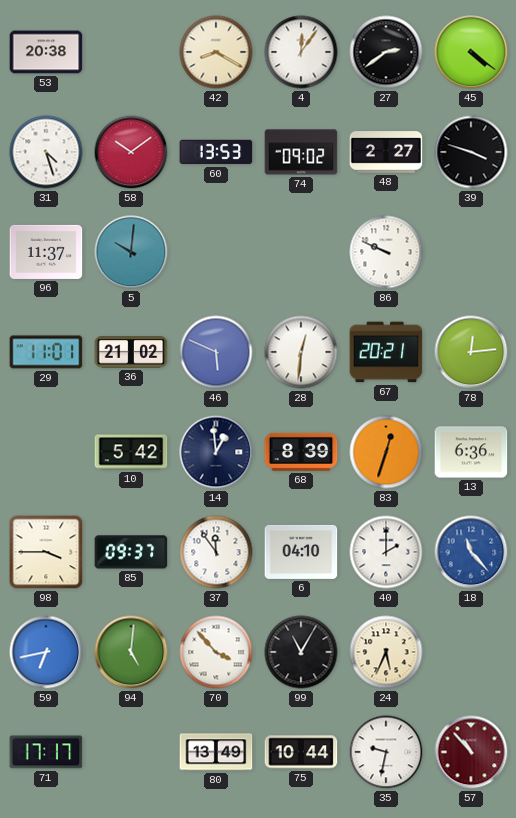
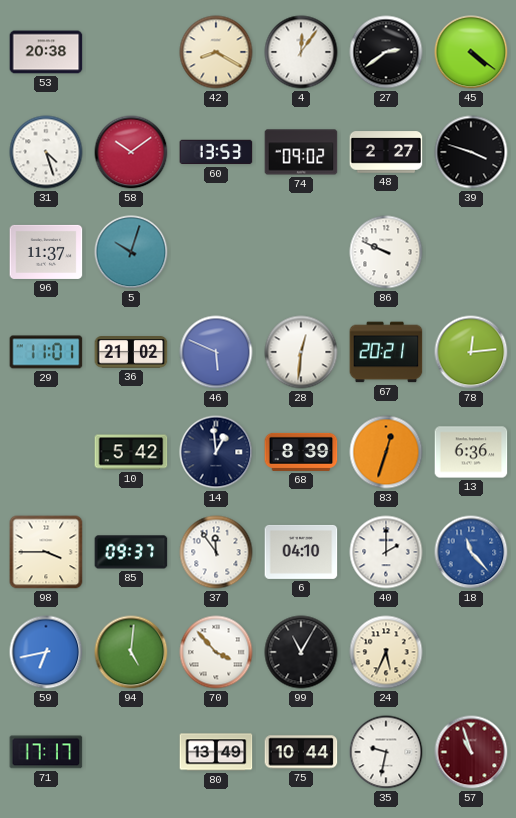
5: 10:01 -> 10:03
57: 10:53 -> 10:57
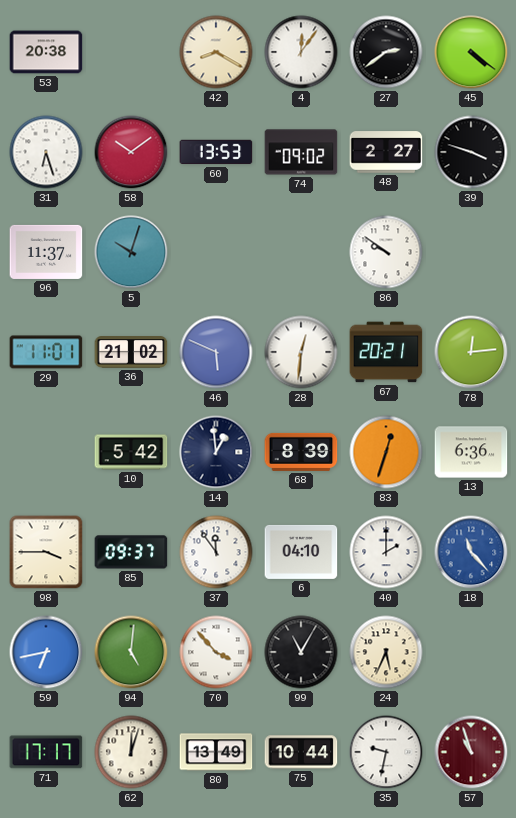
31: 4:27 -> 6:27
86: 9:49 -> 9:51
62: none -> 12:03
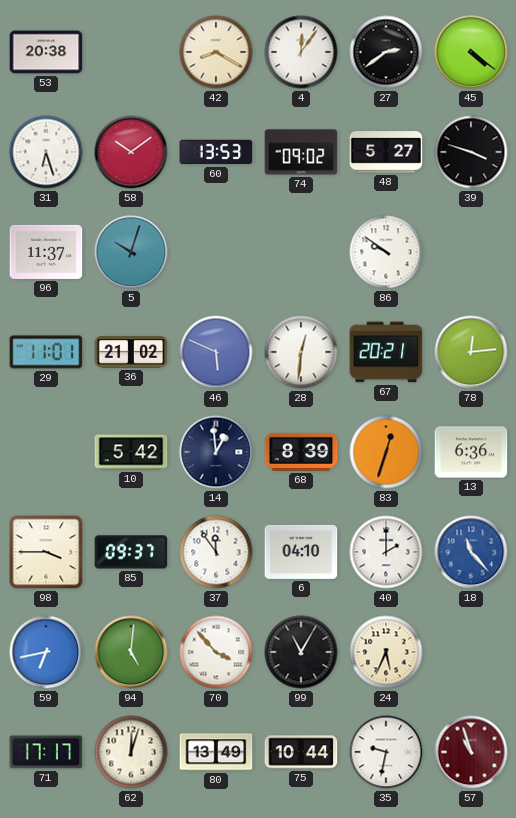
48: 2:27 -> 5:27
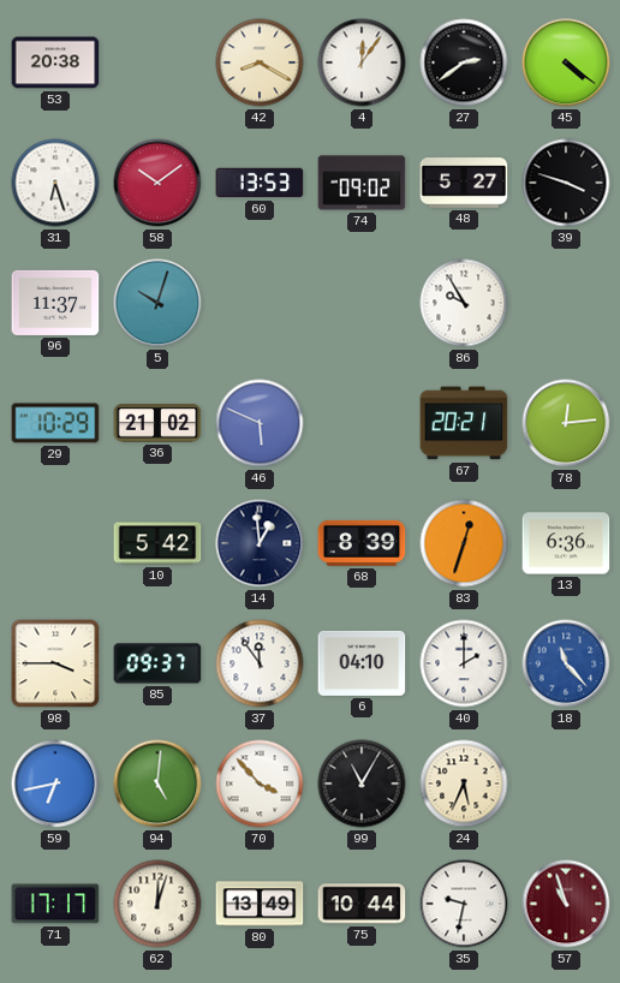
86: 9:51 -> 9:55
29: 11:01 -> 10:29
28: 12:31 -> none
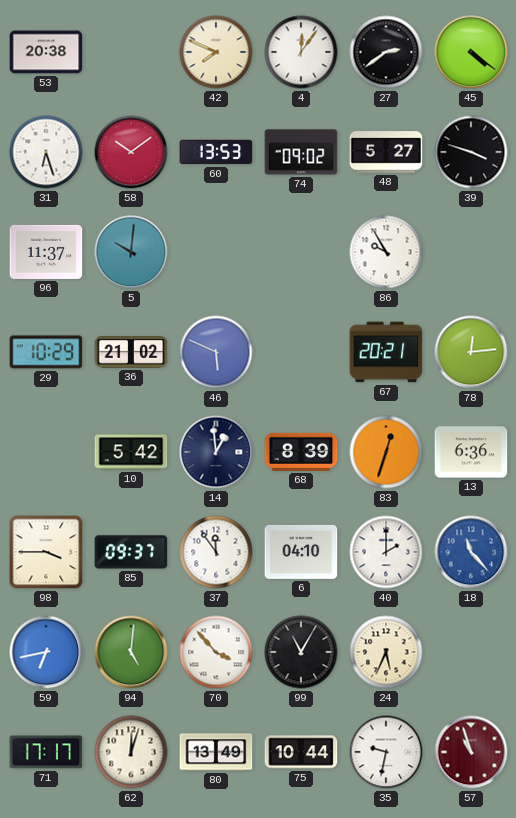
42: 8:20 -> 7:49
5: 10:03 -> 10:01
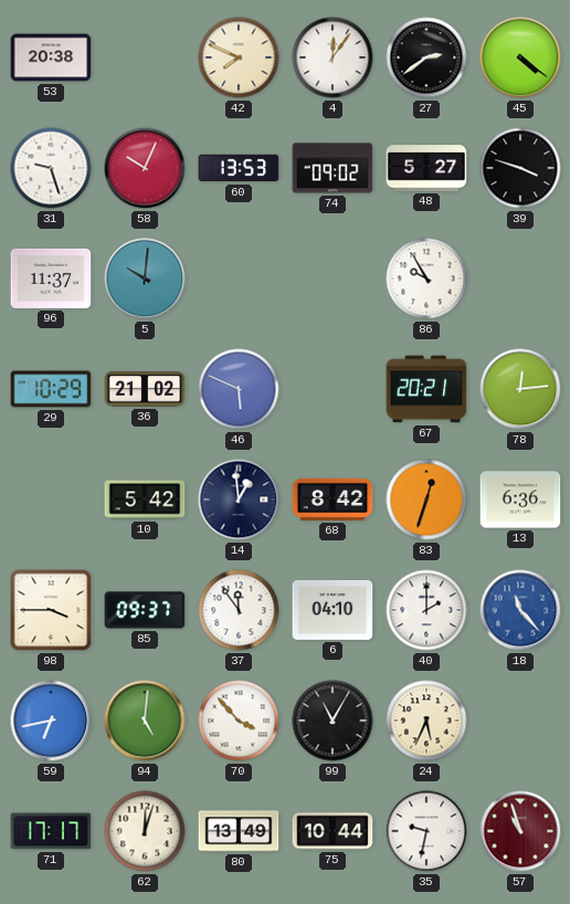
31: 6:27 -> 9:27
58: 10:09 -> 10:04
68: 8:39 -> 8:42
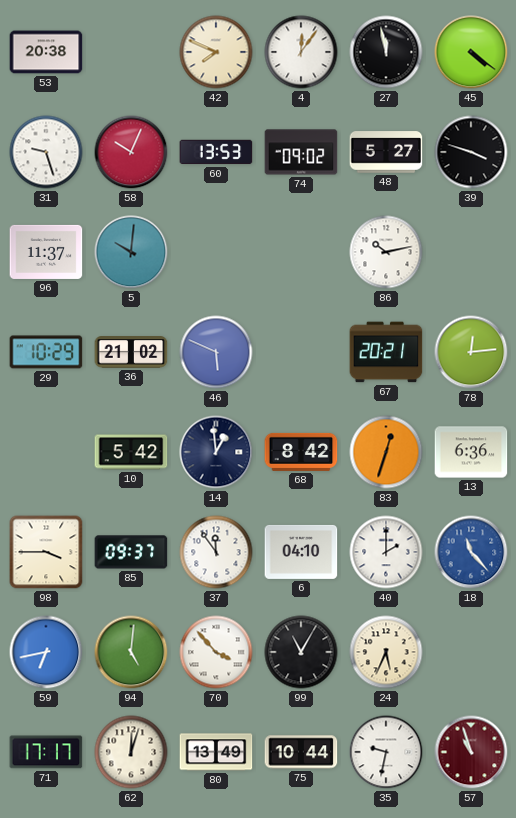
27: 2:39 -> 11:58
86: 9:55 -> 10:13
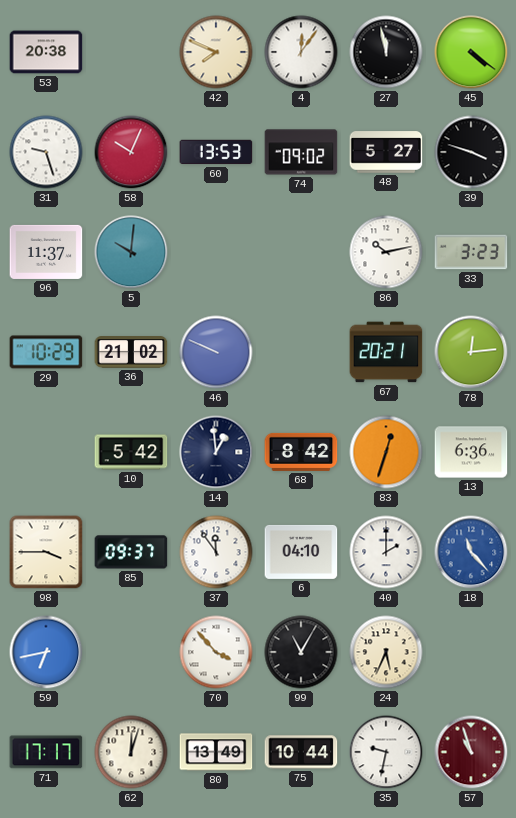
33: none -> 3:23
46: 5:49 -> 9:49
94: 5:01 -> none
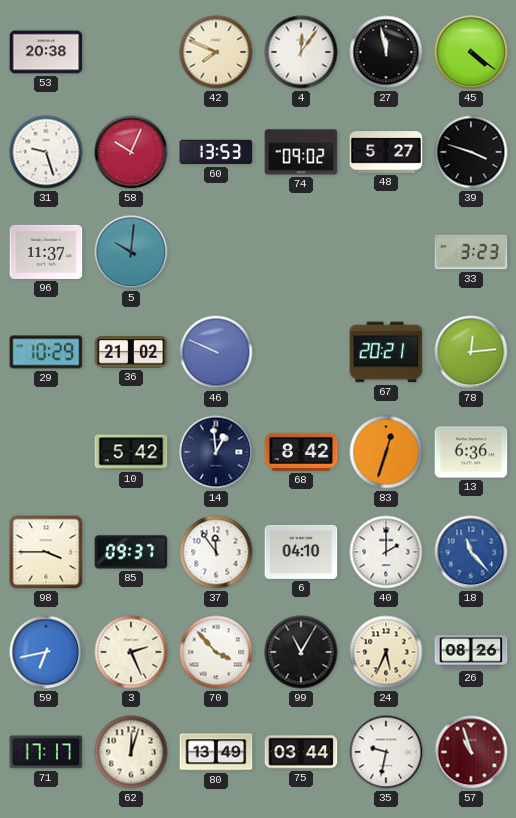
86: 10:13 -> none
3: none -> 2:26
26: none -> 08:26
75: 10:44 -> 03:44
